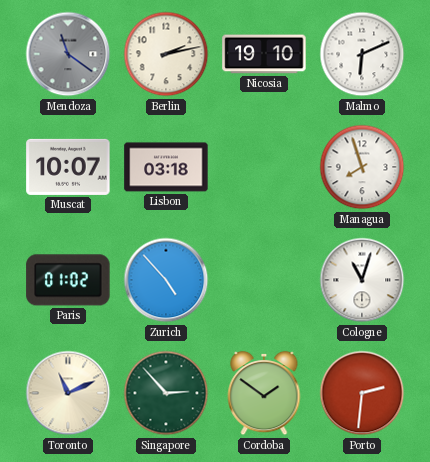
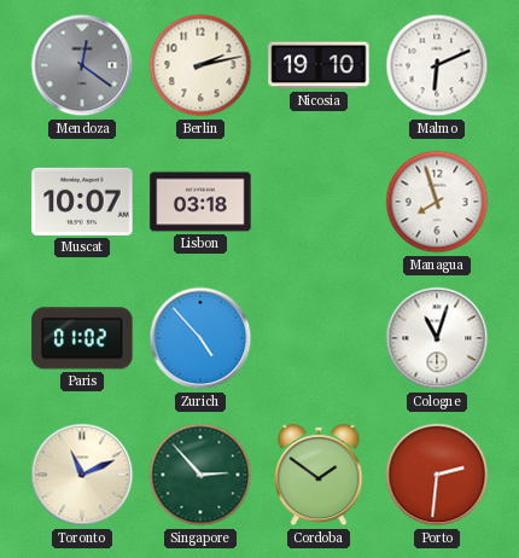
Mendoza: 11:21 -> 12:21
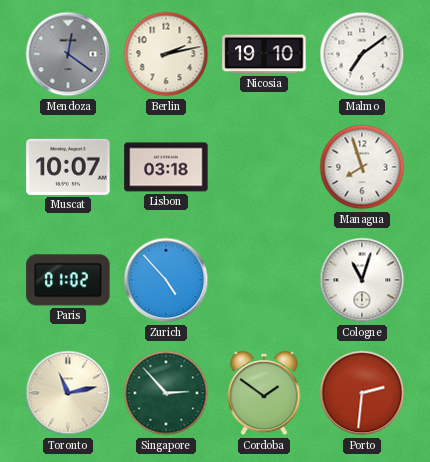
Malmo: 6:11 -> 7:09
Toronto: 11:11 -> 11:13
